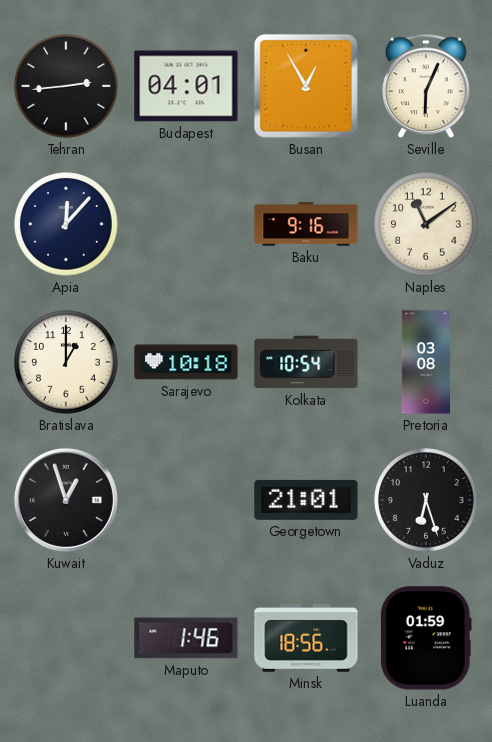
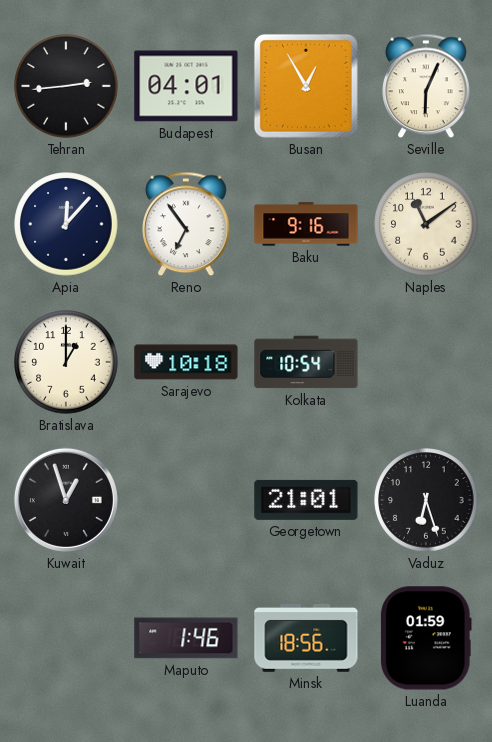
Reno: none -> 6:54
Pretoria: 03:08 -> none
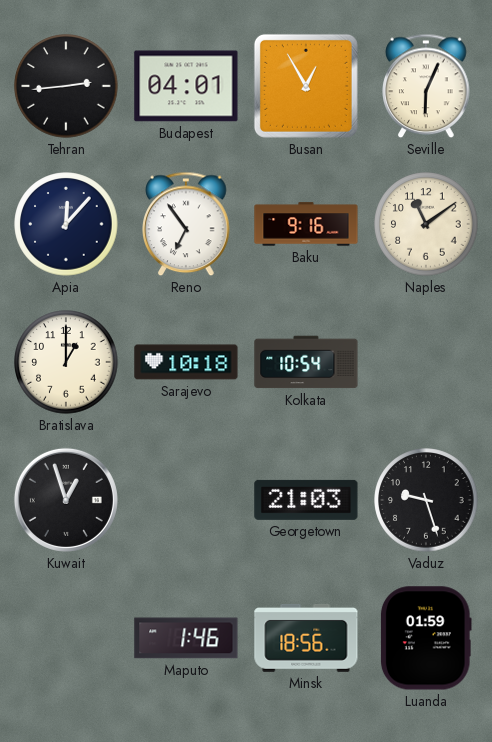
Georgetown: 21:01 -> 21:03
Vaduz: 6:27 -> 9:27
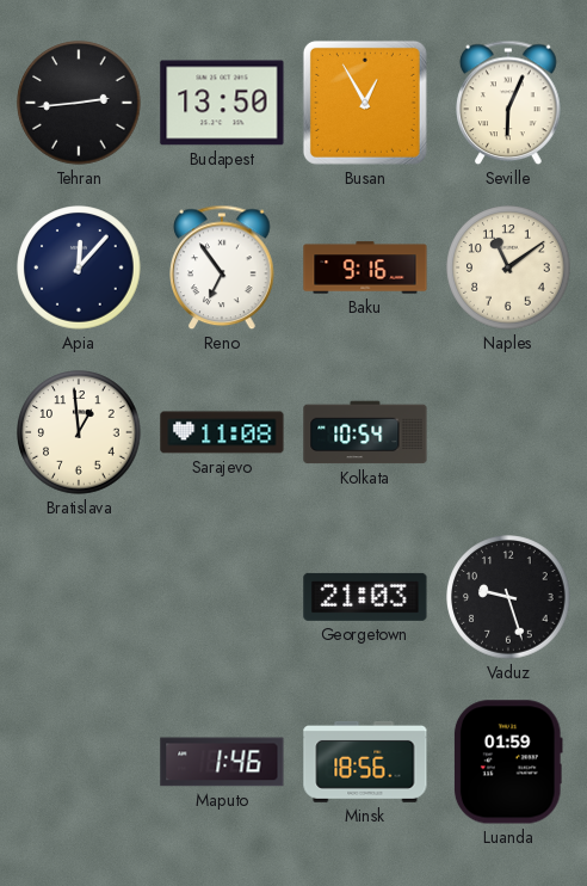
Budapest: 04:01 -> 13:50
Bratislava: 1:00 -> 12:59
Sarajevo: 10:18 -> 11:08
Kuwait: 12:57 -> none
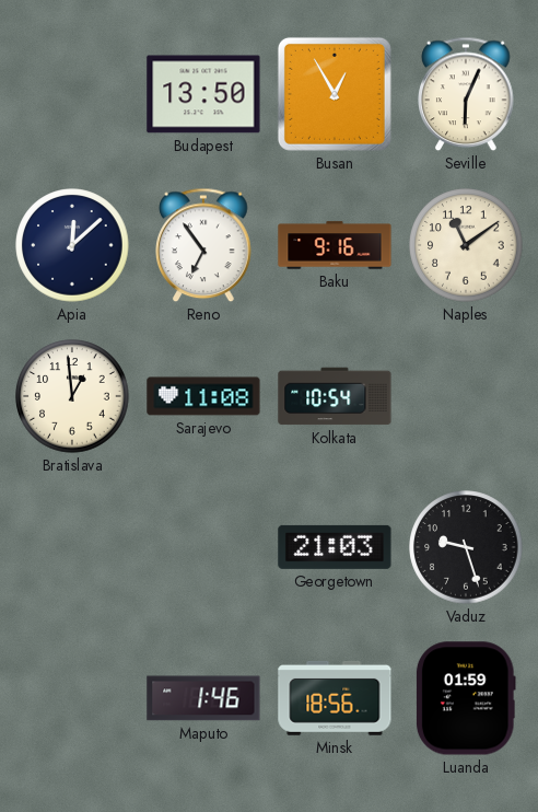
Tehran: 2:44 -> none
Apia: 12:07 -> 12:08
